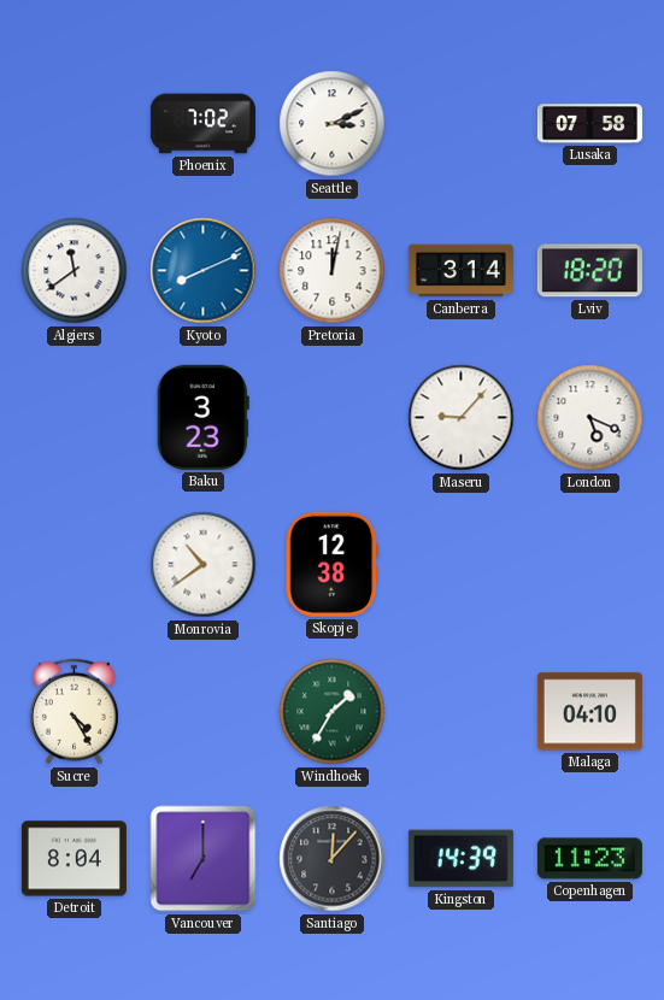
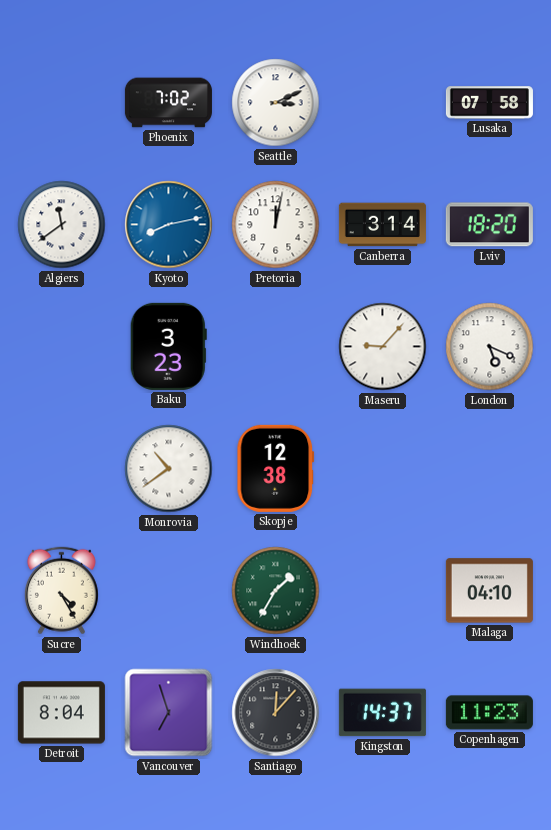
Kyoto: 8:11 -> 8:13
Vancouver: 7:00 -> 6:57
Kingston: 14:39 -> 14:37
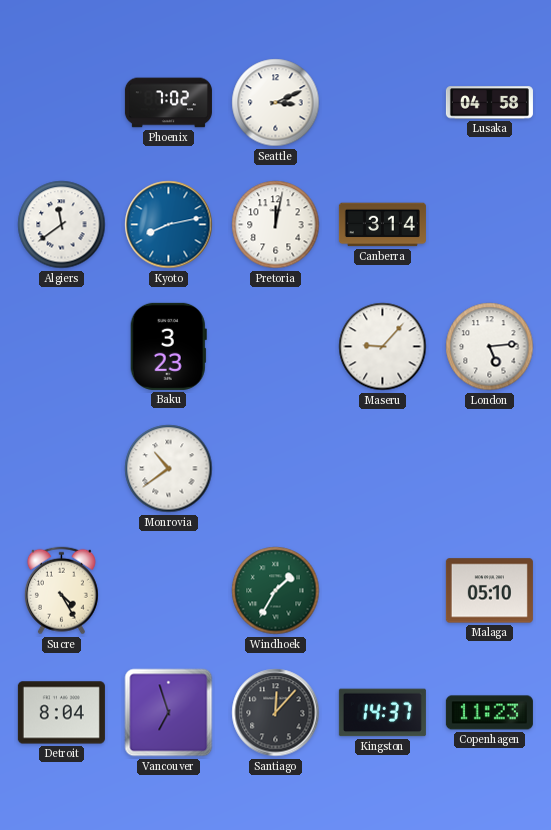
Lusaka: 07:58 -> 04:58
Lviv: 18:20 -> none
London: 5:19 -> 5:14
Skopje: 12:38 -> none
Malaga: 04:10 -> 05:10
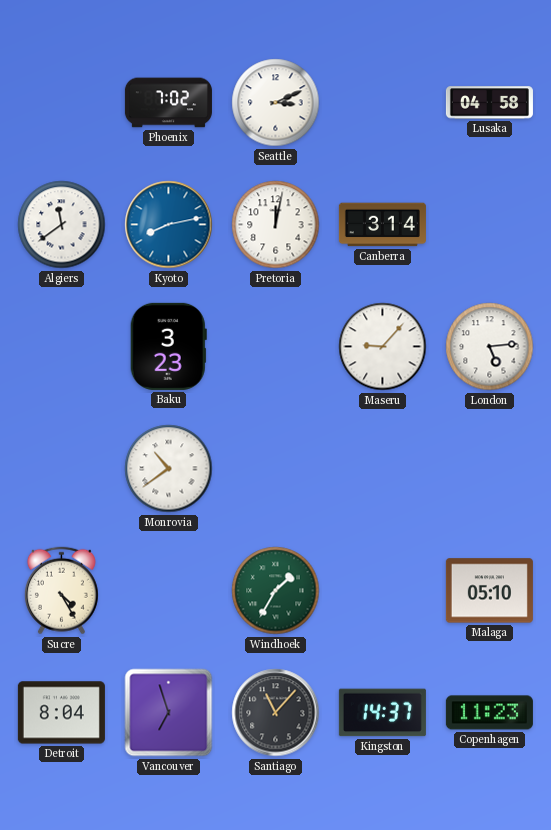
Santiago: 12:07 -> 11:07
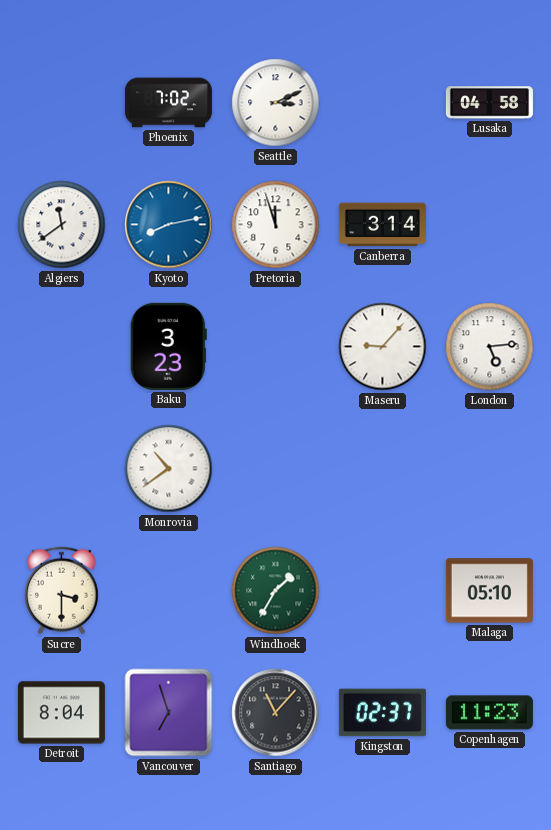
Pretoria: 12:02 -> 11:57
Sucre: 4:25 -> 3:30
Kingston: 14:37 -> 02:37
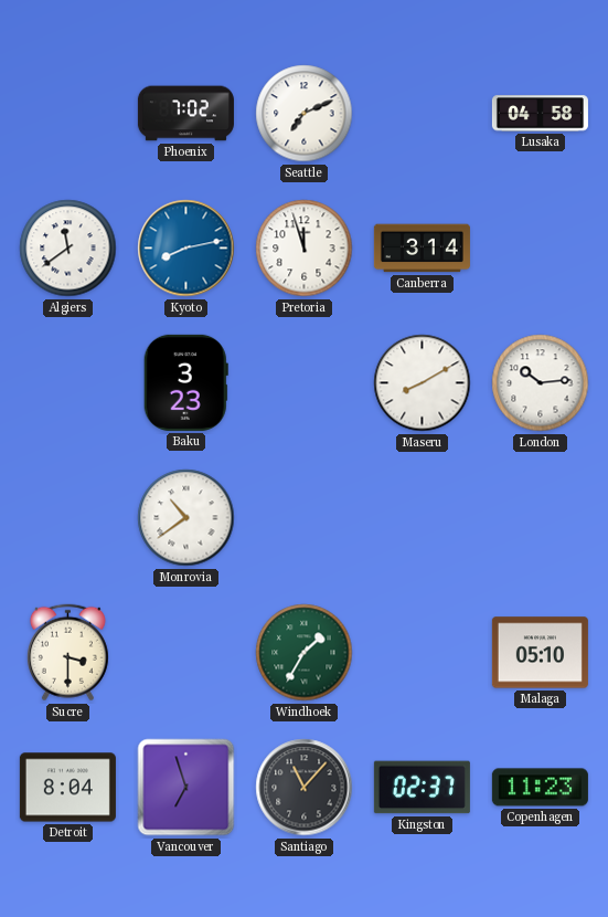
Seattle: 3:11 -> 7:11
Maseru: 9:07 -> 8:10
London: 5:14 -> 10:14
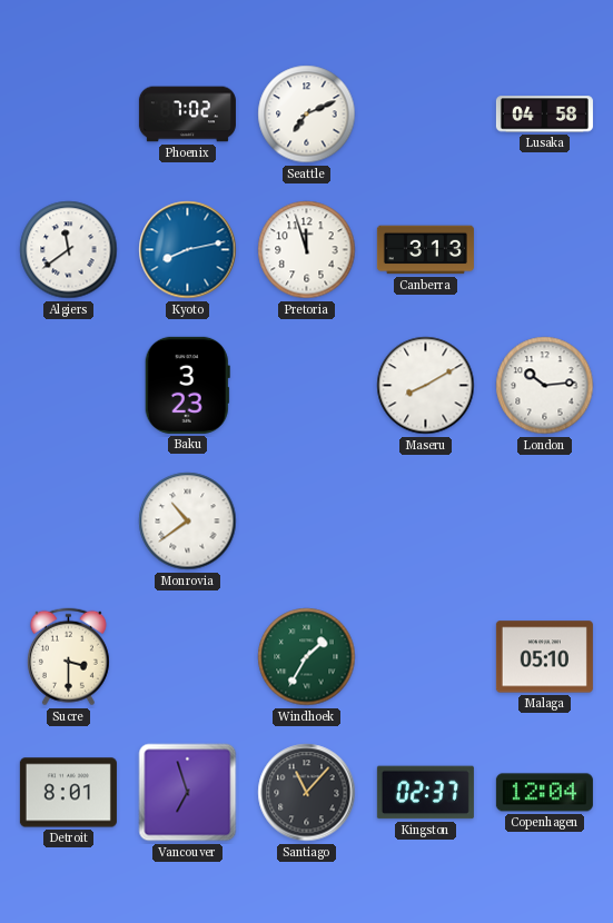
Canberra: 3:14 -> 3:13
Detroit: 8:04 -> 8:01
Copenhagen: 11:23 -> 12:04
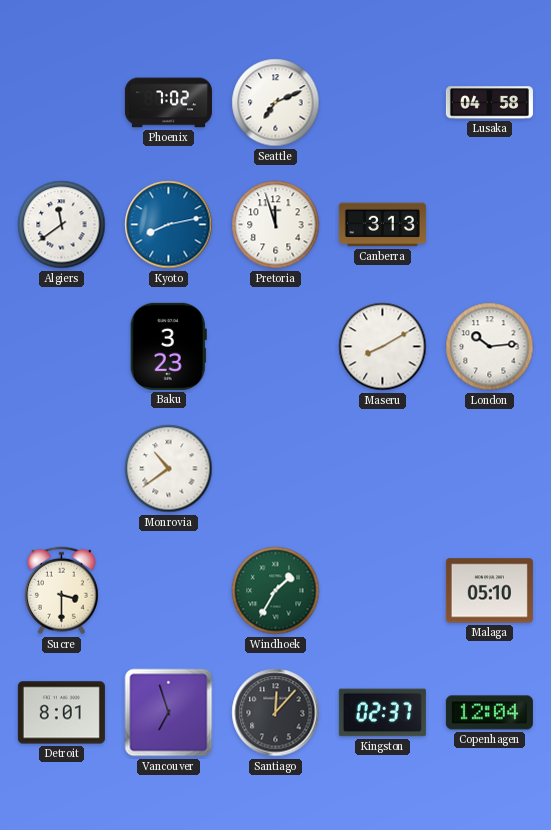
Santiago: 11:07 -> 12:07
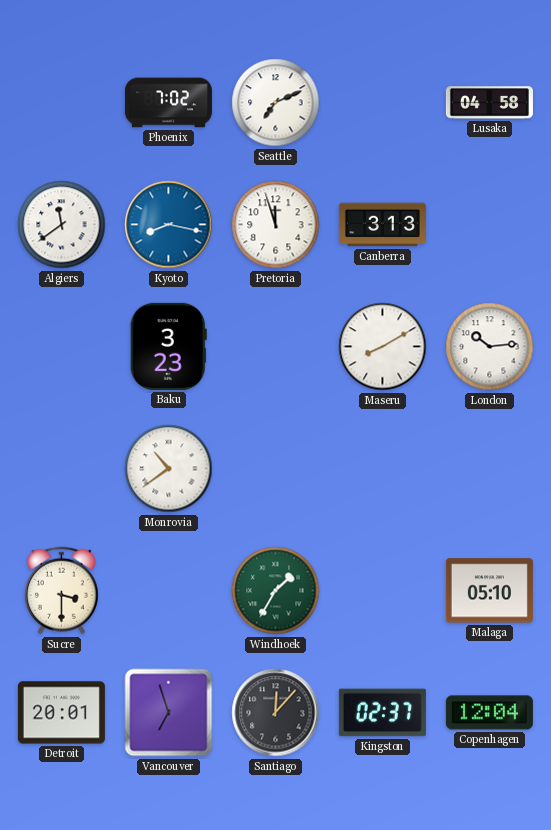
Kyoto: 8:13 -> 8:17
Detroit: 8:01 -> 20:01
